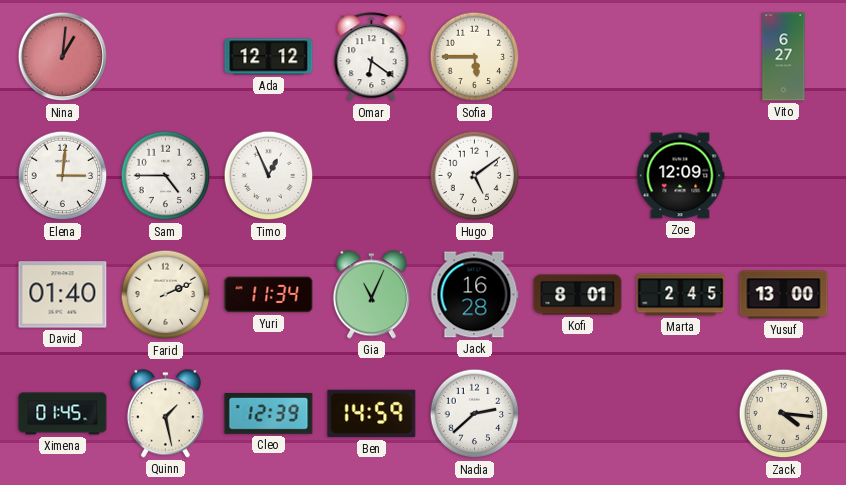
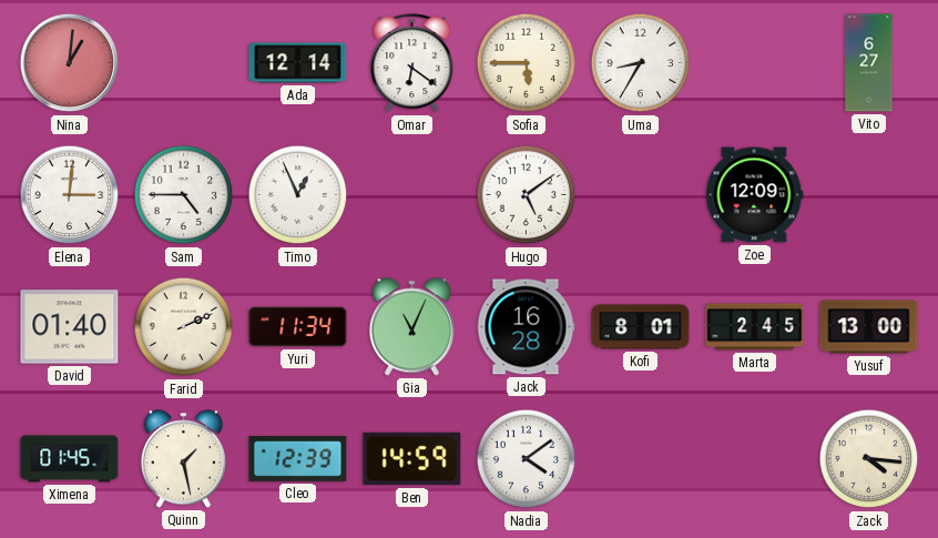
Ada: 12:12 -> 12:14
Uma: none -> 8:35
Nadia: 2:38 -> 4:09
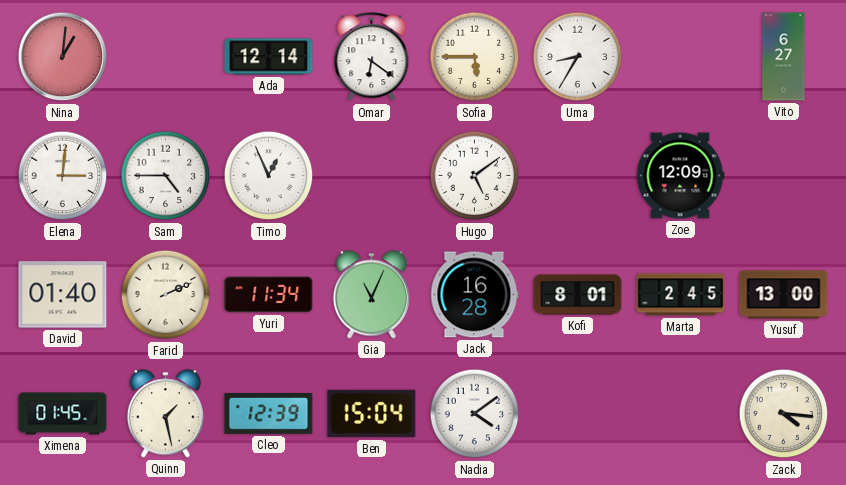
Ben: 14:59 -> 15:04
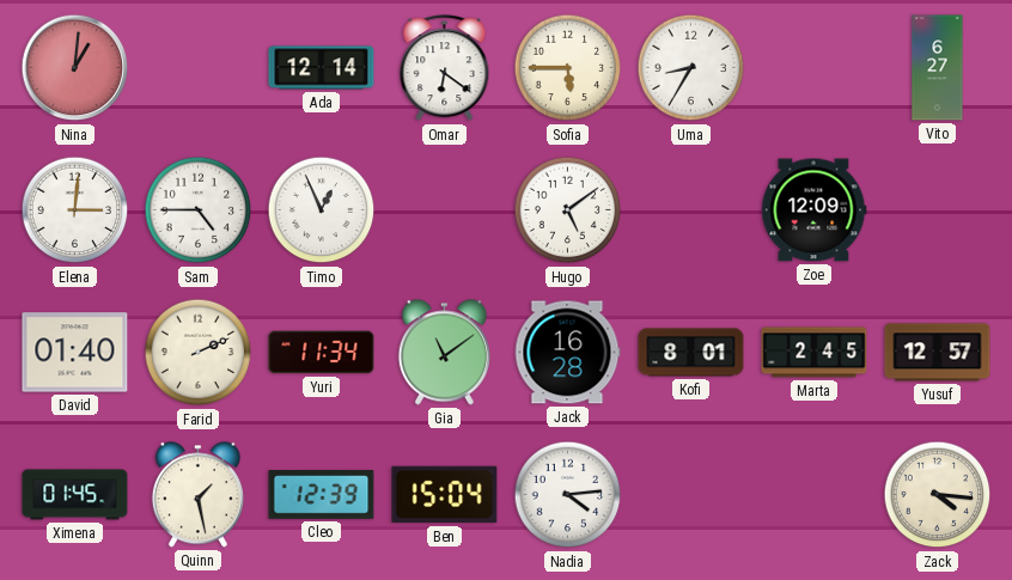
Gia: 11:04 -> 11:09
Yusuf: 13:00 -> 12:57
Nadia: 4:09 -> 4:14
